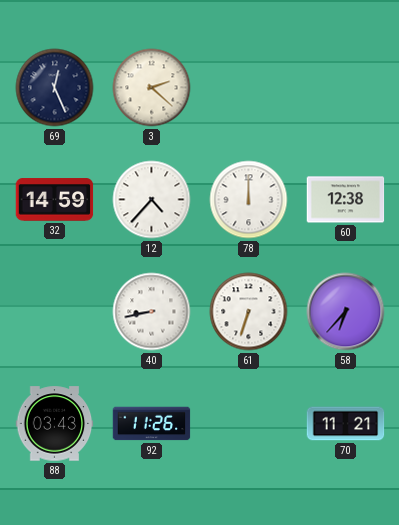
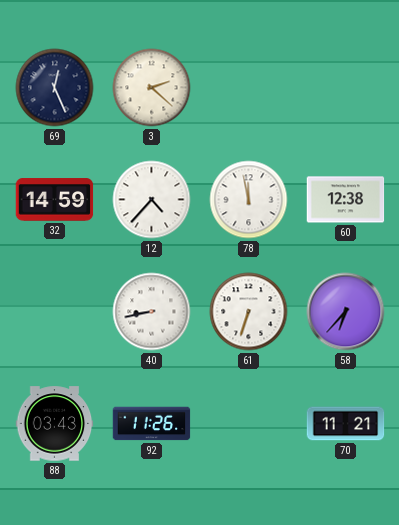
78: 12:00 -> 11:58
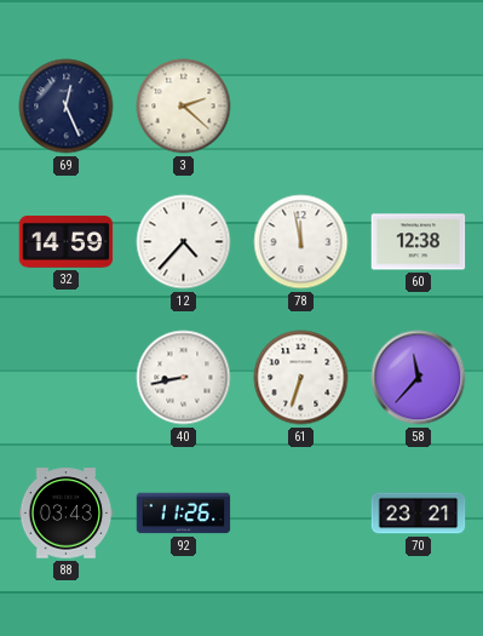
58: 6:37 -> 11:37
70: 11:21 -> 23:21
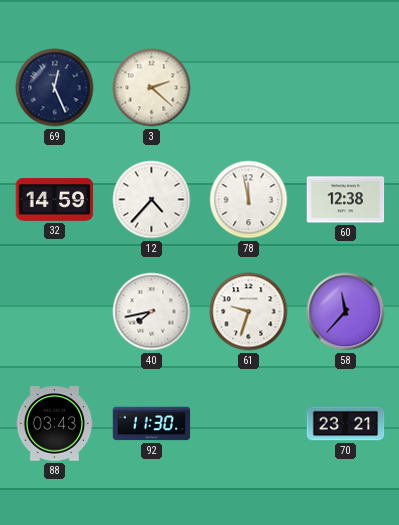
40: 8:43 -> 7:43
61: 6:33 -> 9:33
92: 11:26 -> 11:30
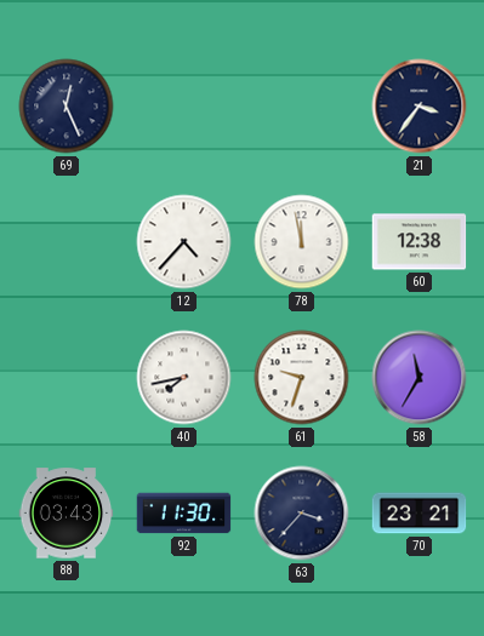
3: 2:22 -> none
21: none -> 3:36
32: 14:59 -> none
58: 11:37 -> 11:35
63: none -> 3:37
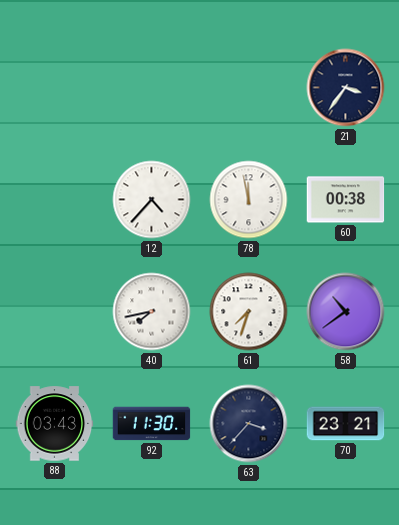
69: 12:26 -> none
60: 12:38 -> 00:38
61: 9:33 -> 7:33
58: 11:35 -> 10:39
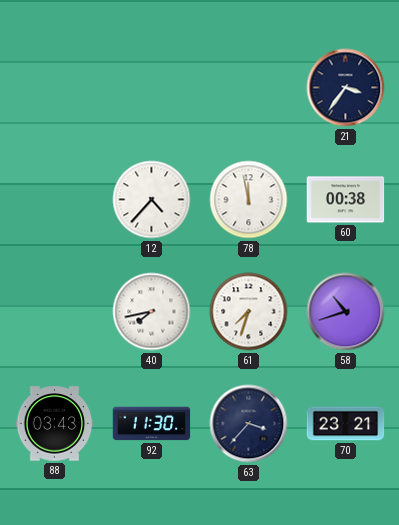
58: 10:39 -> 10:42
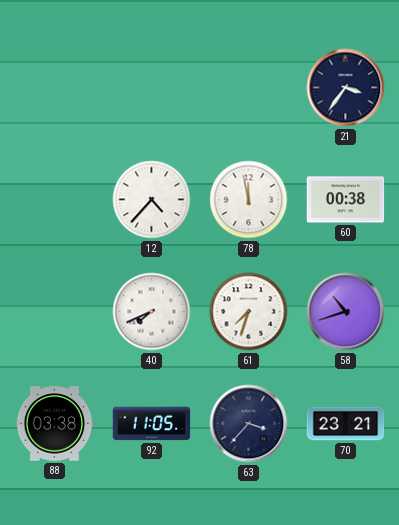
40: 7:43 -> 7:41
88: 03:43 -> 03:38
92: 11:30 -> 11:05
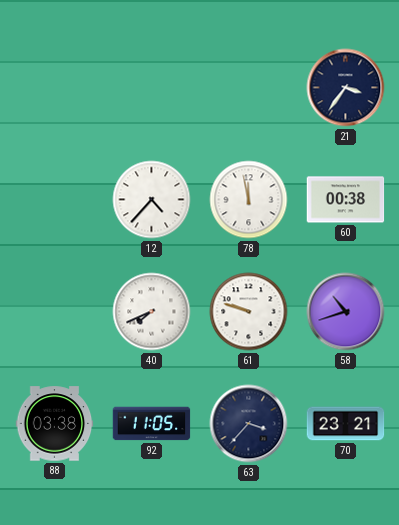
61: 7:33 -> 9:48
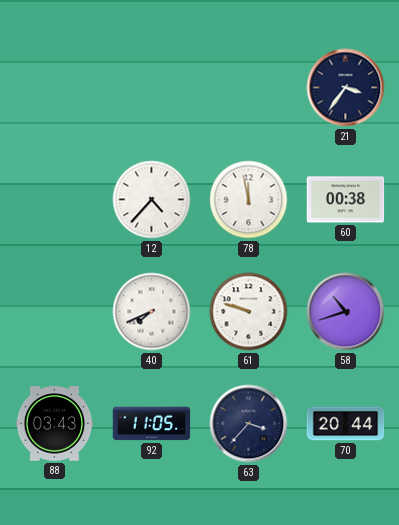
88: 03:38 -> 03:43
70: 23:21 -> 20:44
